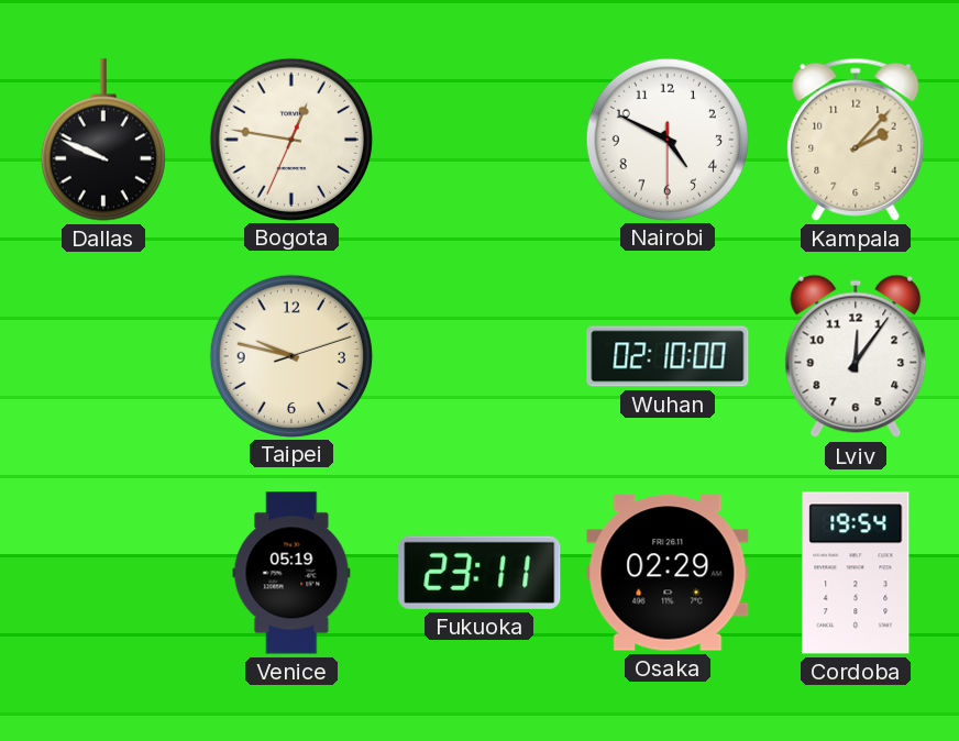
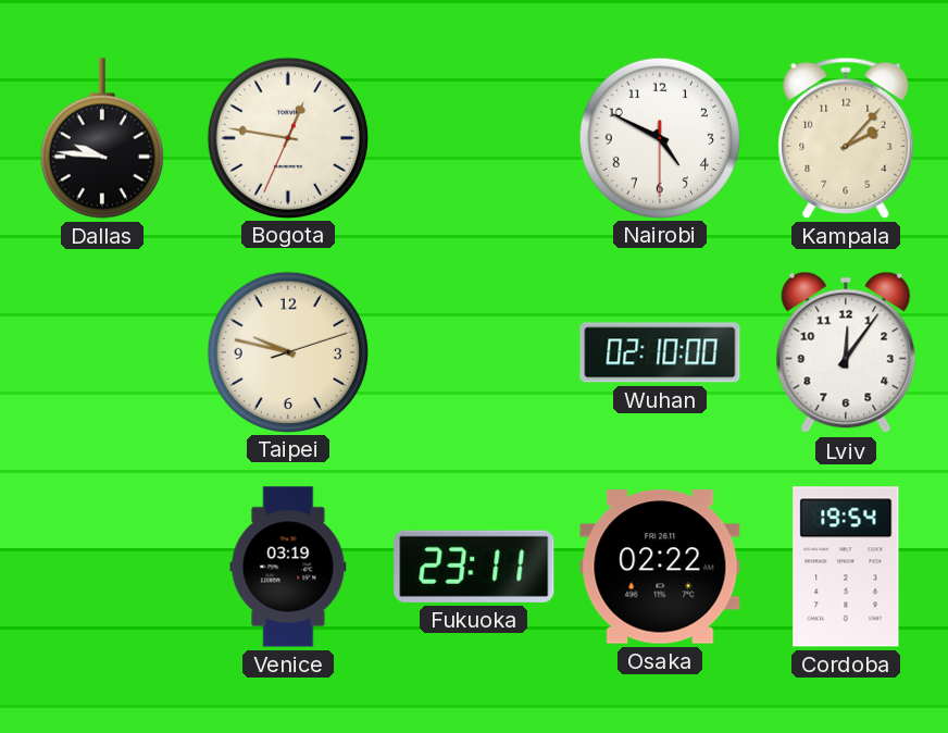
Dallas: 9:49 -> 9:46
Venice: 05:19 -> 03:19
Osaka: 02:29 -> 02:22
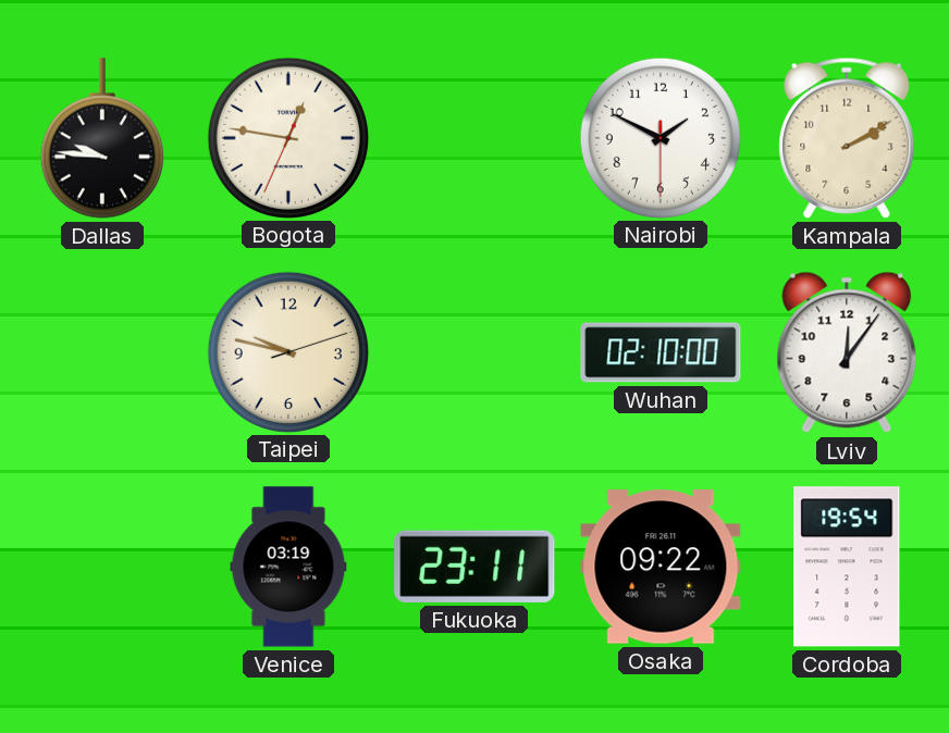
Nairobi: 4:49 -> 1:49
Kampala: 2:07 -> 2:10
Osaka: 02:22 -> 09:22
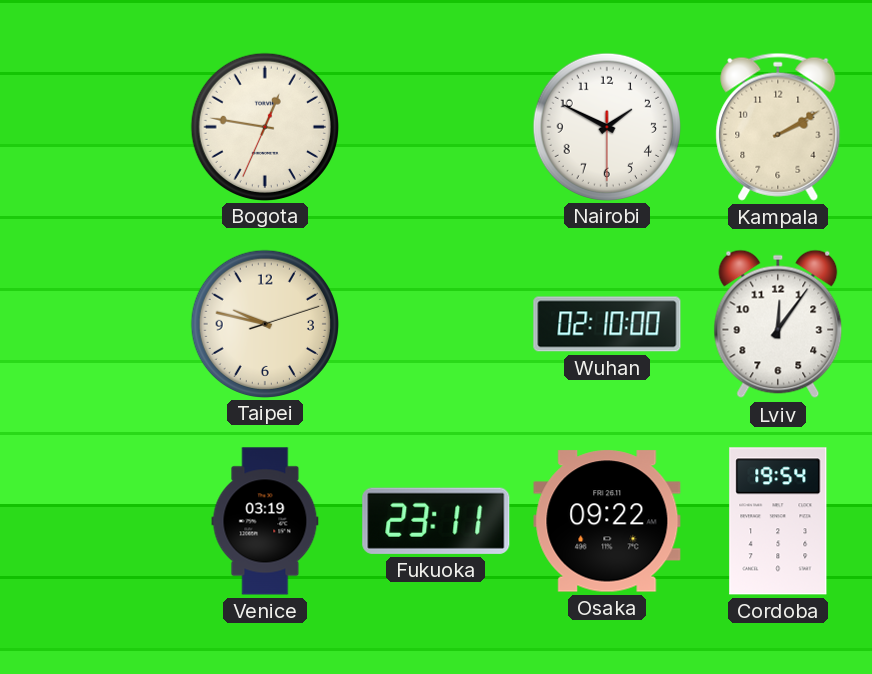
Dallas: 9:46 -> none
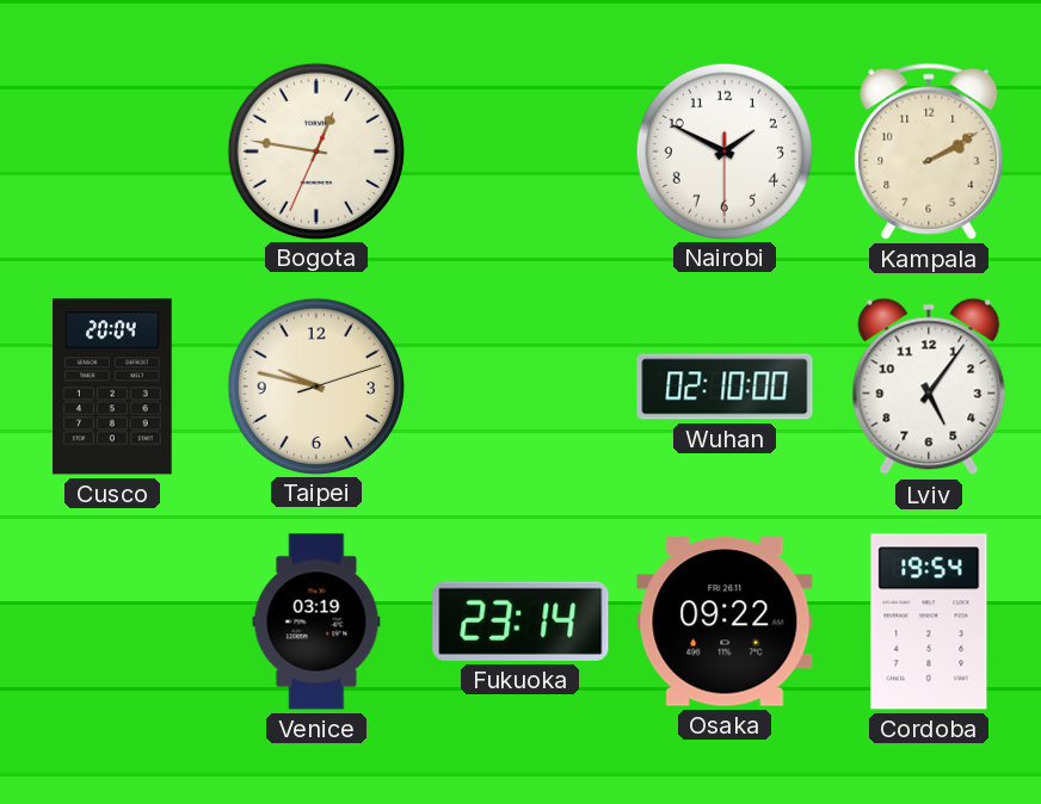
Cusco: none -> 20:04
Lviv: 12:06 -> 5:06
Fukuoka: 23:11 -> 23:14
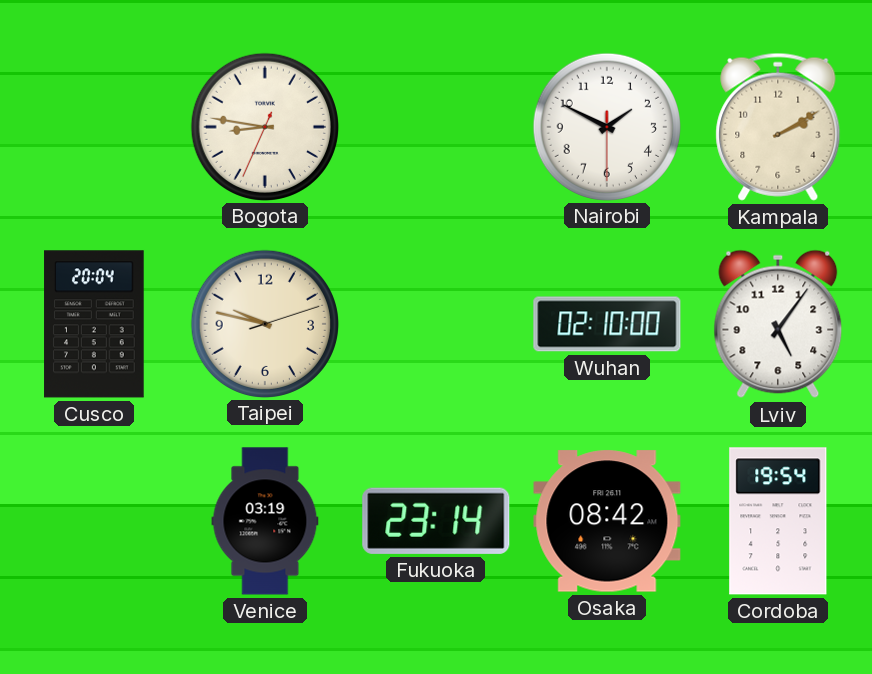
Bogota: 12:46 -> 8:46
Osaka: 09:22 -> 08:42
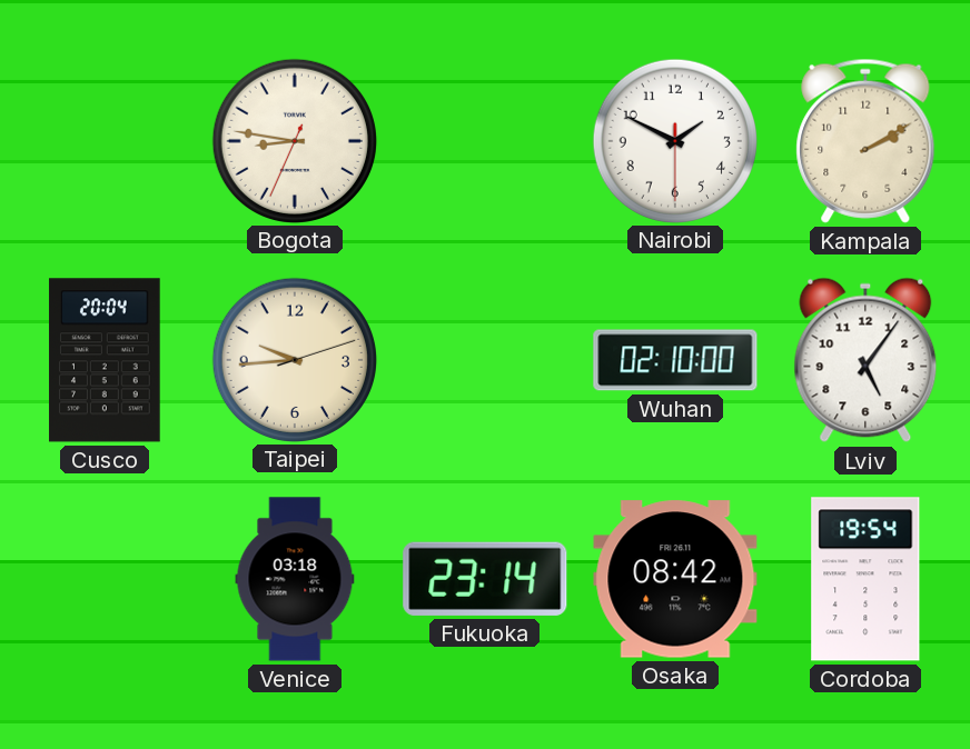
Taipei: 9:47 -> 9:44
Venice: 03:19 -> 03:18
